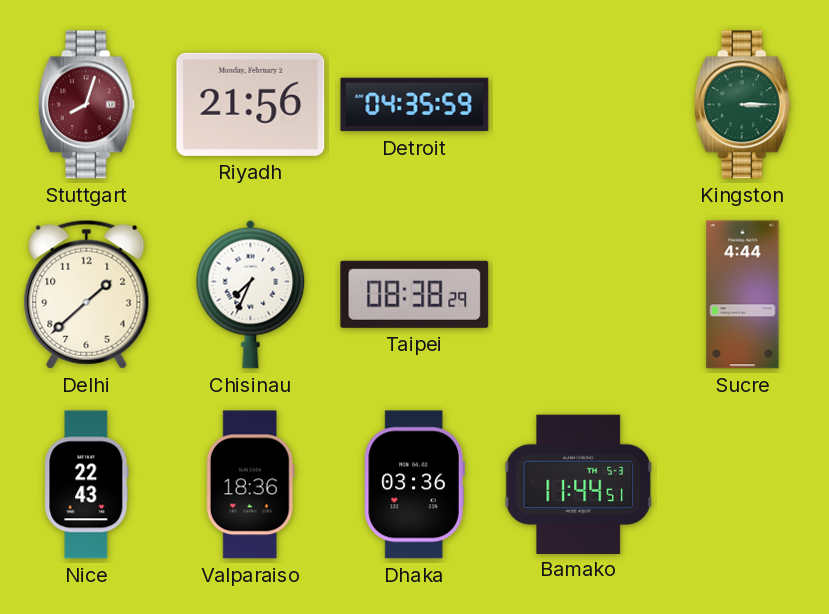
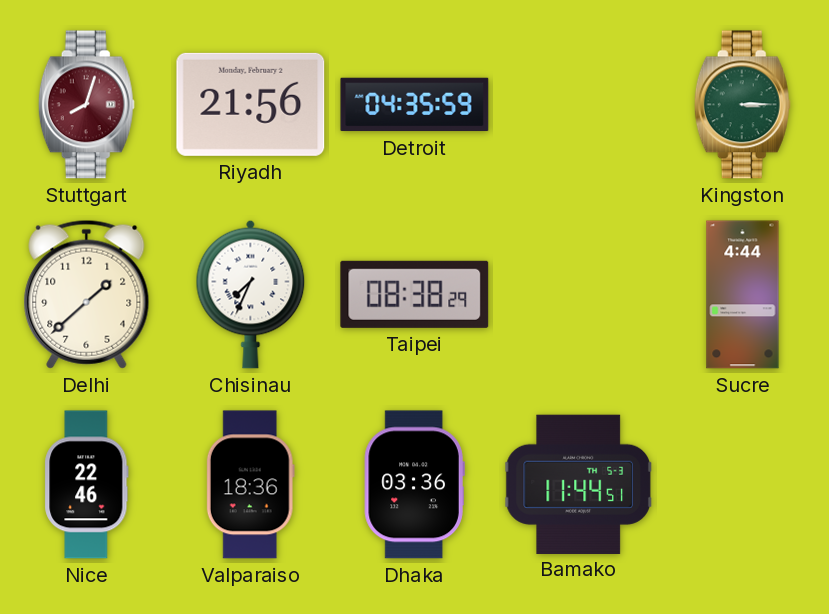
Nice: 22:43 -> 22:46
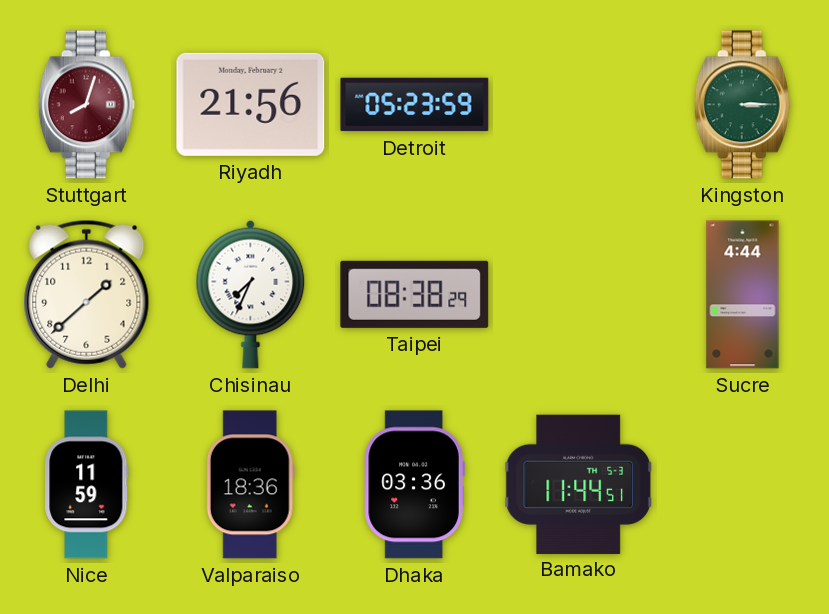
Detroit: 04:35 -> 05:23
Nice: 22:46 -> 11:59
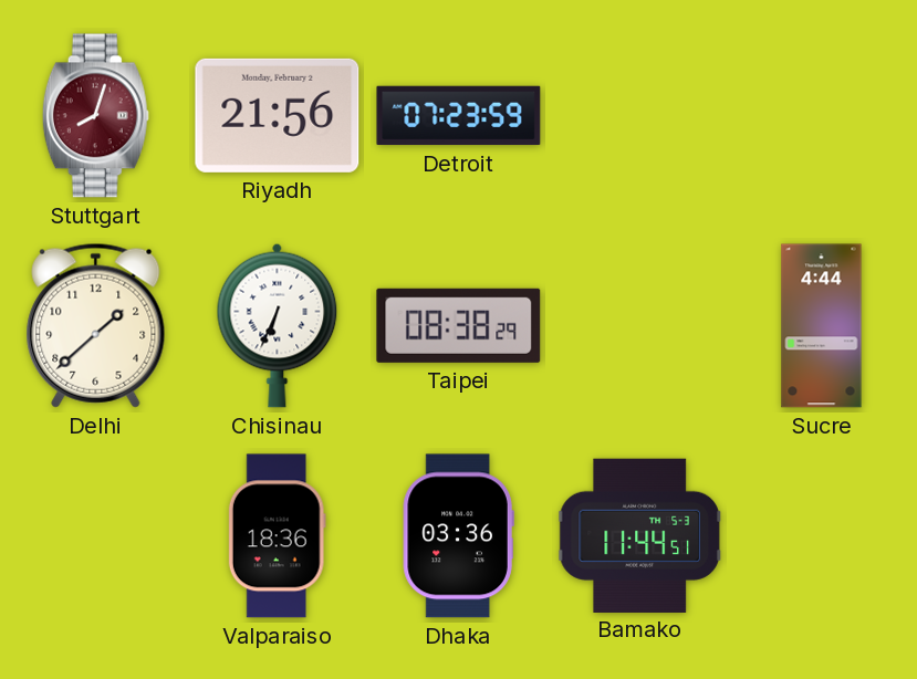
Detroit: 05:23 -> 07:23
Kingston: 3:15 -> none
Chisinau: 7:34 -> 6:34
Nice: 11:59 -> none
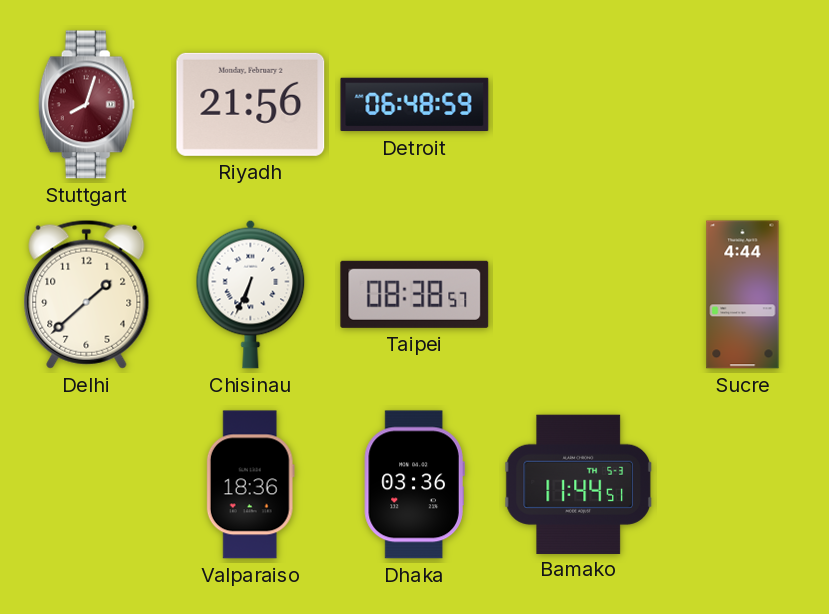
Detroit: 07:23 -> 06:48
Taipei: 08:38:29 -> 08:38:57
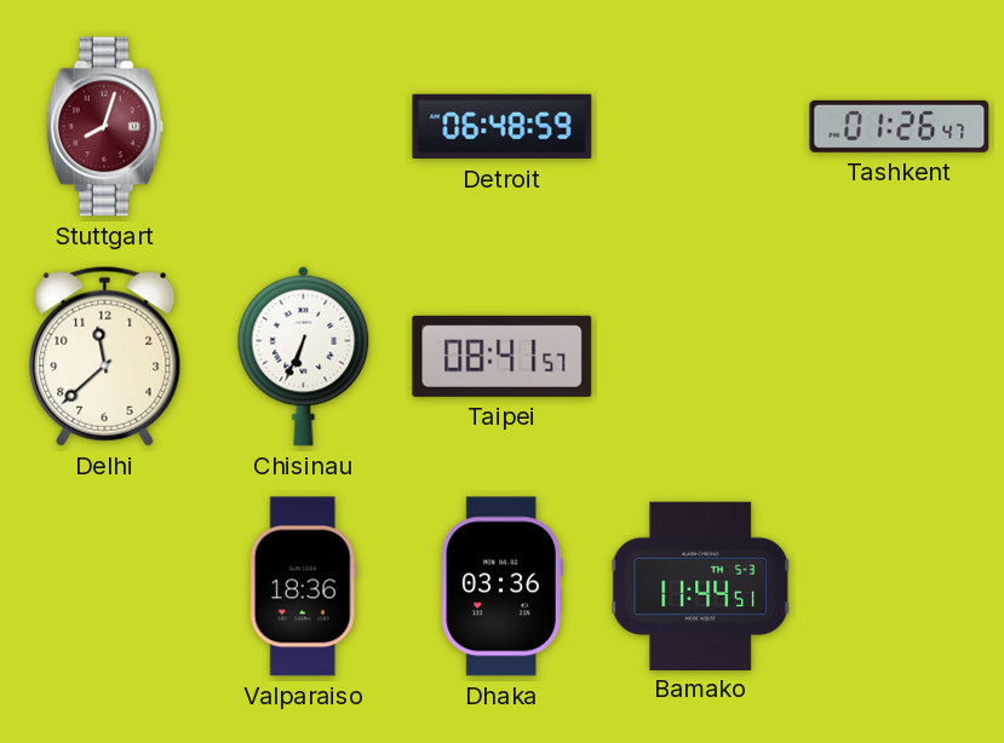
Riyadh: 21:56 -> none
Tashkent: none -> 01:26
Delhi: 1:38 -> 11:38
Taipei: 08:38 -> 08:41
Sucre: 4:44 -> none
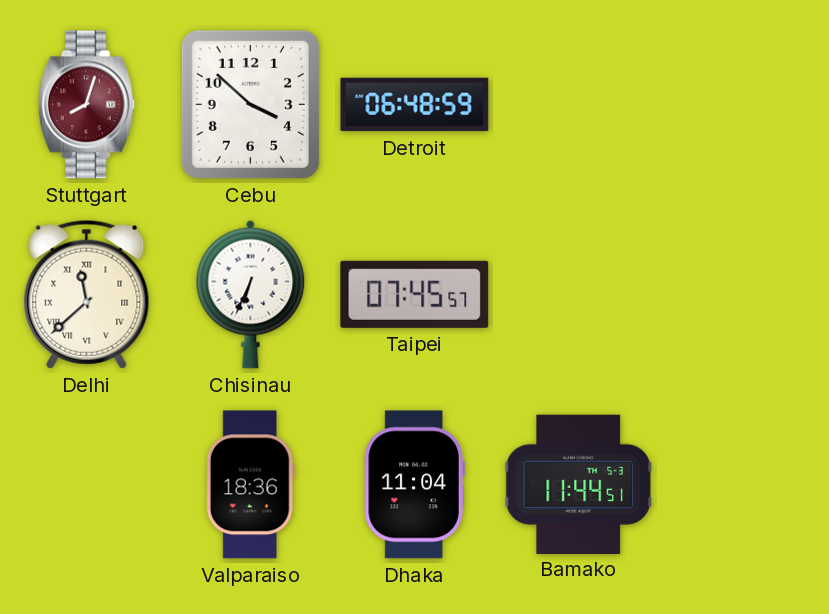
Cebu: none -> 3:52
Tashkent: 01:26 -> none
Delhi numerals: Arabic -> Roman
Taipei: 08:41 -> 07:45
Dhaka: 03:36 -> 11:04
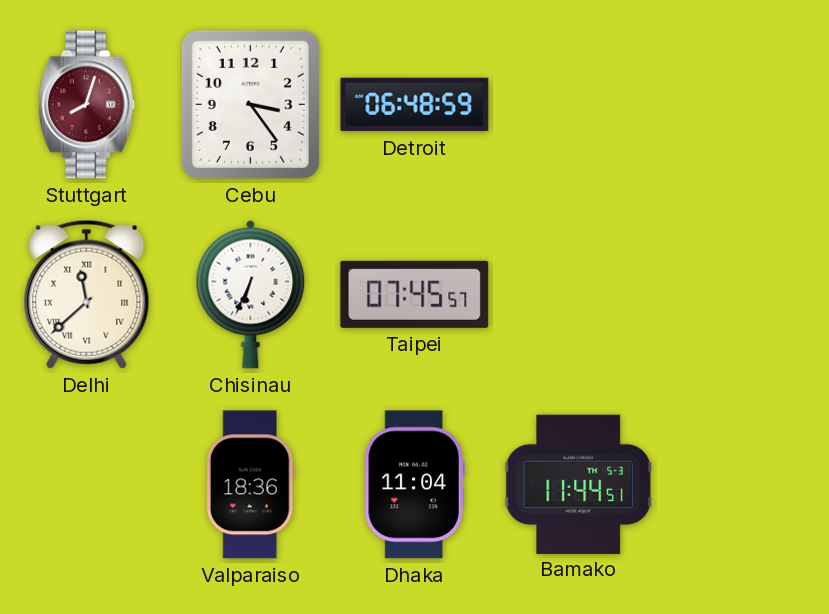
Cebu: 3:52 -> 3:24
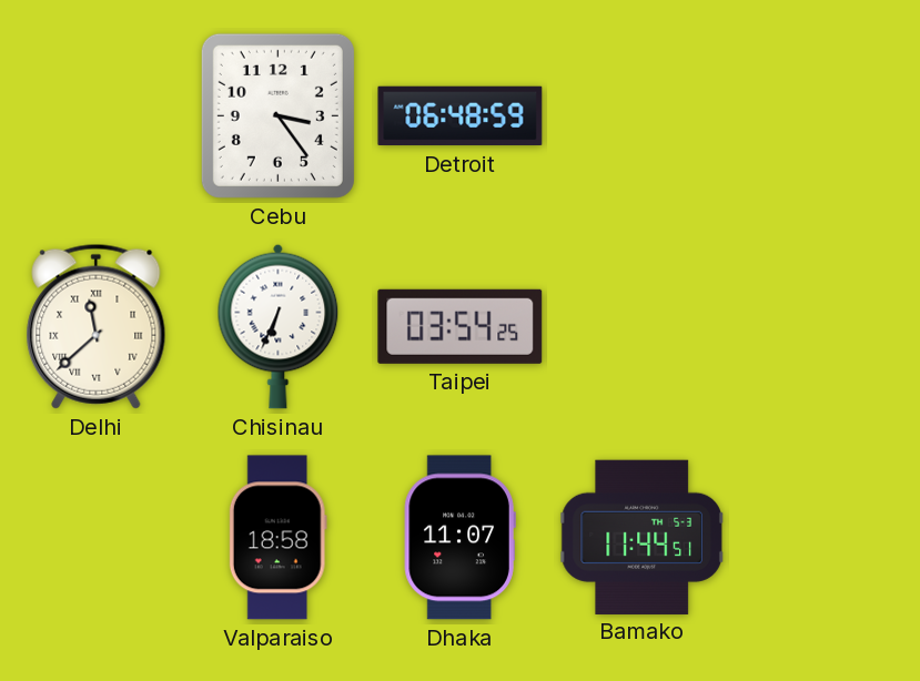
Stuttgart: 8:03 -> none
Taipei: 07:45 -> 03:54
Valparaiso: 18:36 -> 18:58
Dhaka: 11:04 -> 11:07
